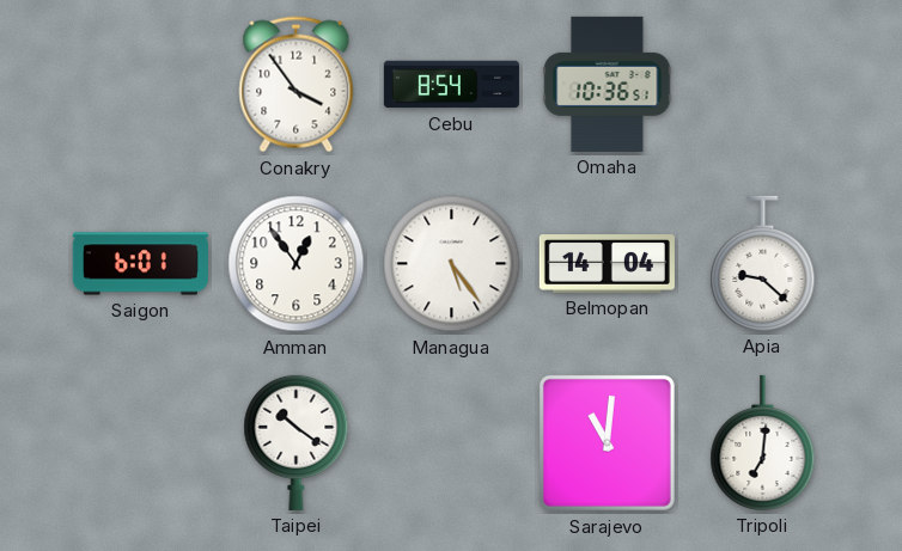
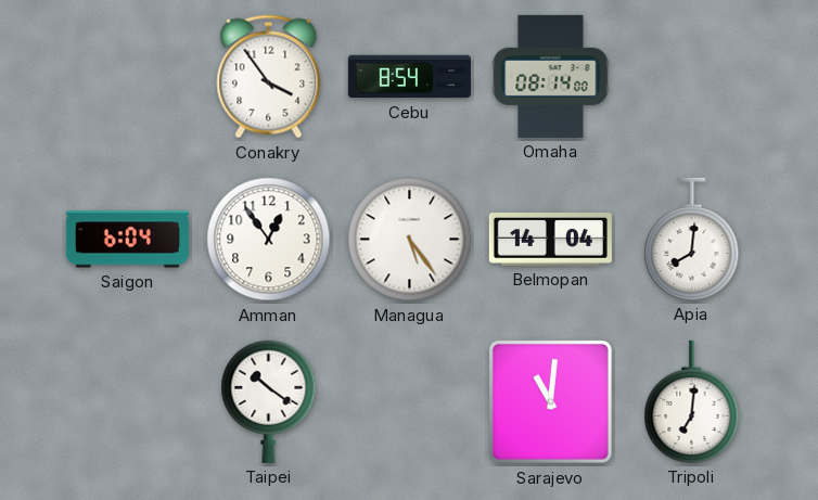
Omaha: 10:36 -> 08:14
Saigon: 6:01 -> 6:04
Apia: 9:22 -> 8:01
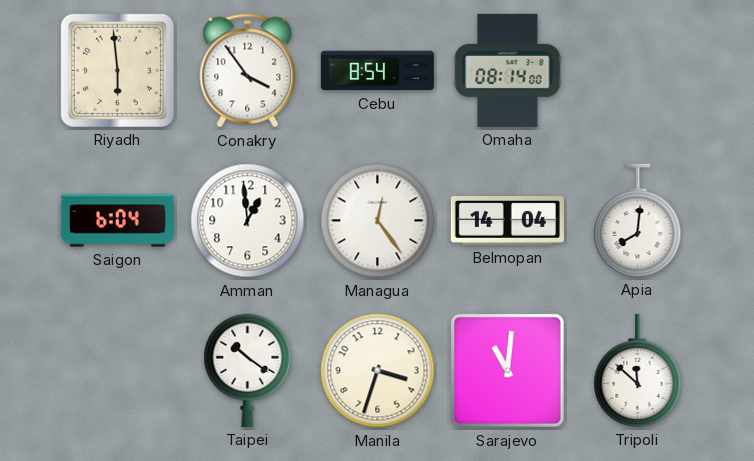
Riyadh: none -> 5:59
Amman: 12:54 -> 12:59
Managua: 5:24 -> 12:24
Manila: none -> 3:33
Tripoli: 7:01 -> 11:52
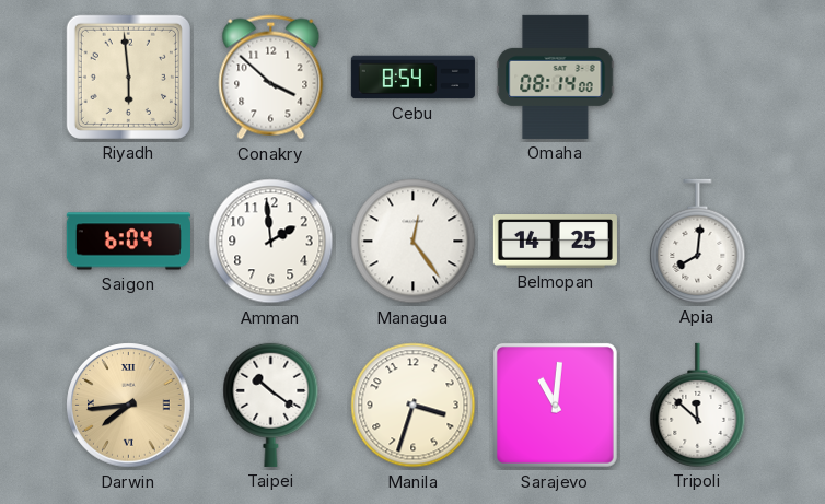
Conakry: 3:54 -> 3:52
Amman: 12:59 -> 1:59
Belmopan: 14:04 -> 14:25
Darwin: none -> 7:44
